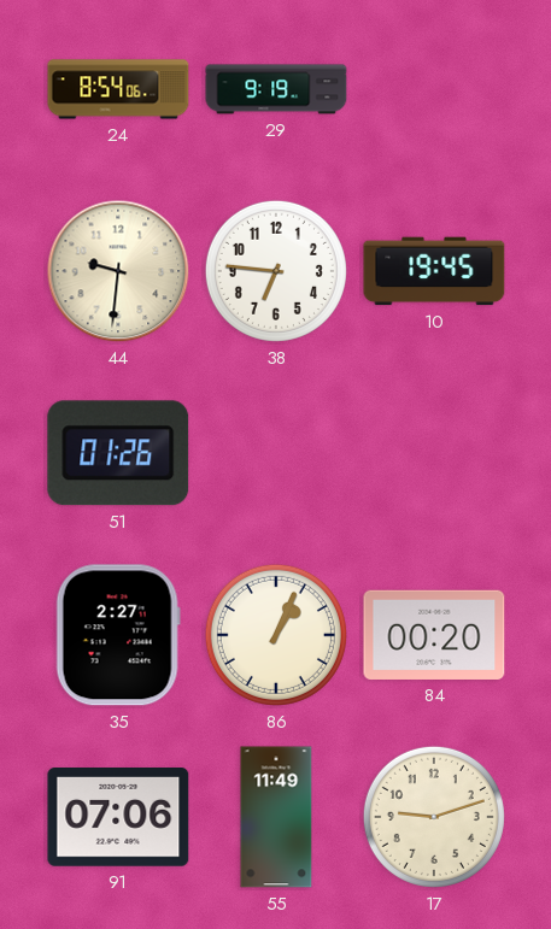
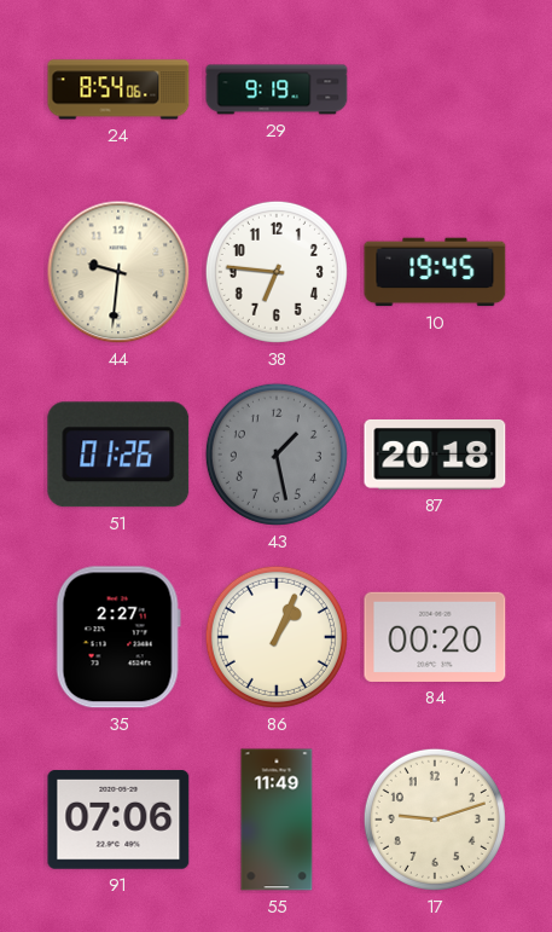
43: none -> 1:28
87: none -> 20:18
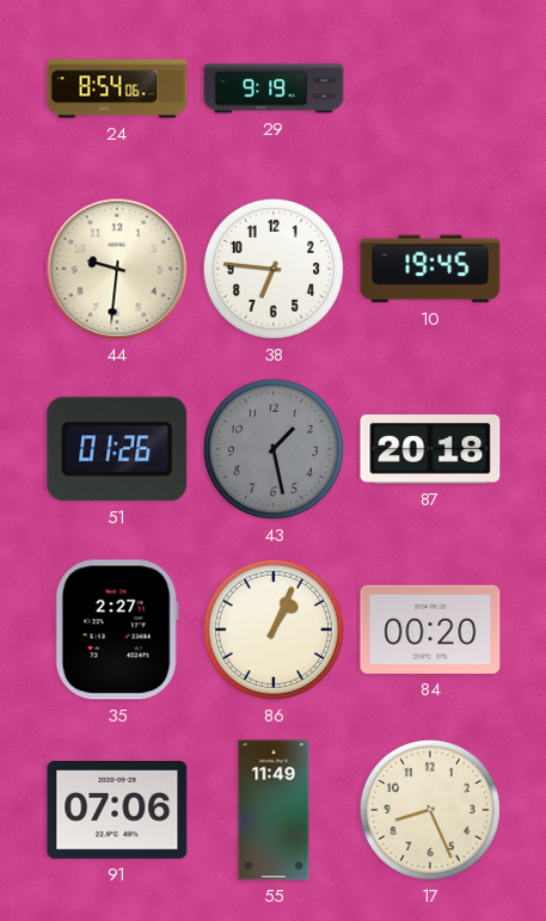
17: 9:12 -> 8:26
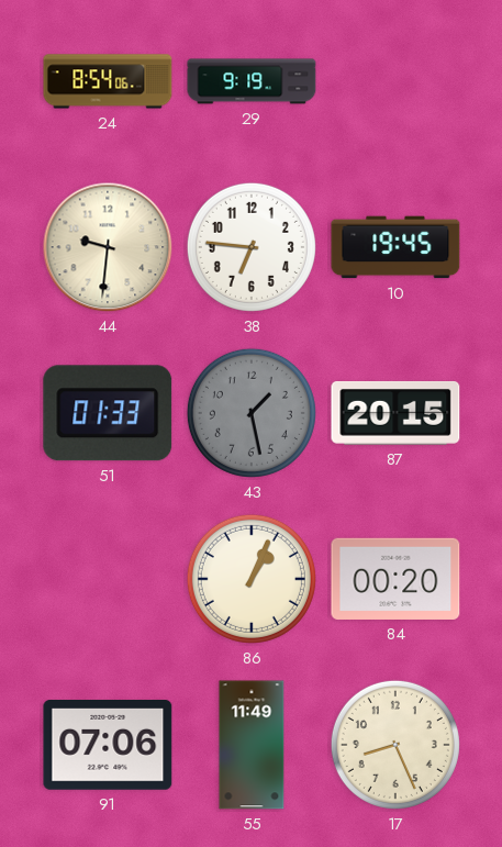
51: 01:26 -> 01:33
87: 20:18 -> 20:15
35: 2:27 -> none
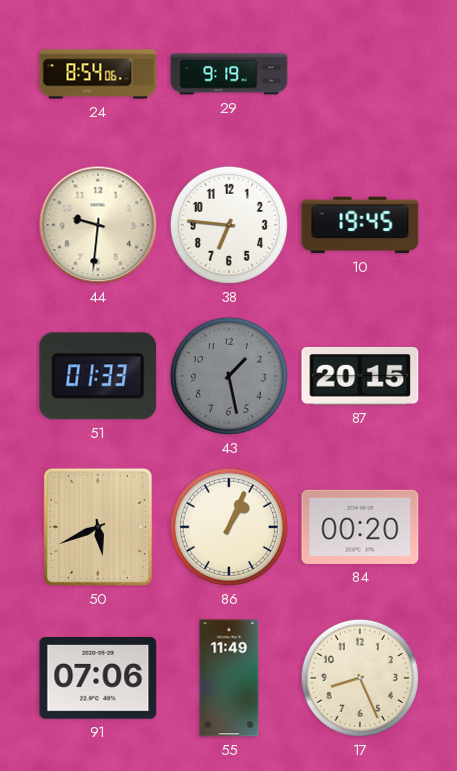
50: none -> 5:41
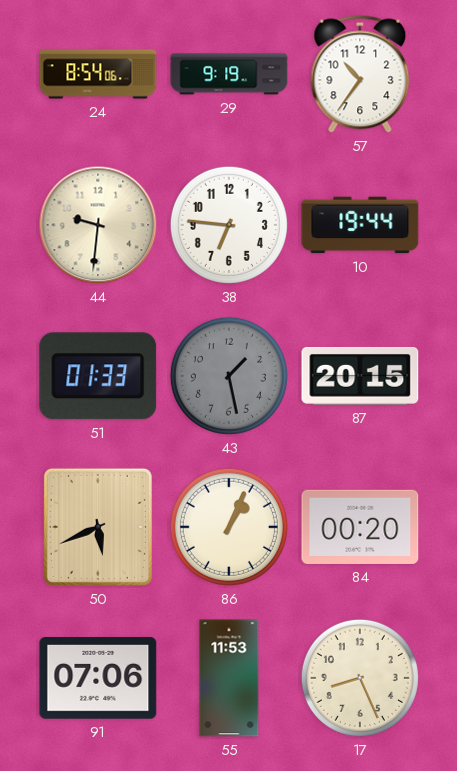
57: none -> 10:36
10: 19:45 -> 19:44
55: 11:49 -> 11:53
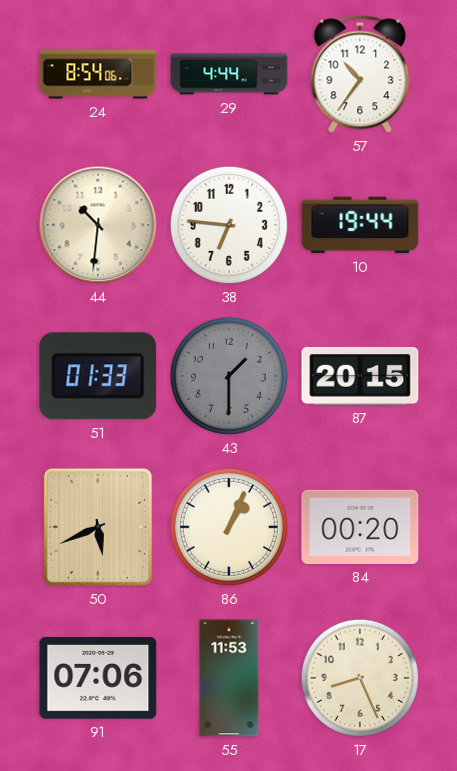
29: 9:19 -> 4:44
44: 9:31 -> 10:31
43: 1:28 -> 1:30
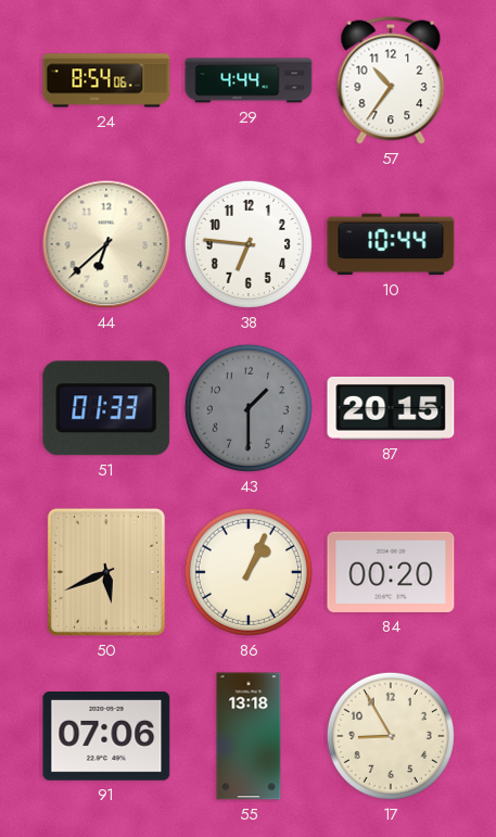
44: 10:31 -> 6:38
10: 19:44 -> 10:44
55: 11:53 -> 13:18
17: 8:26 -> 8:55
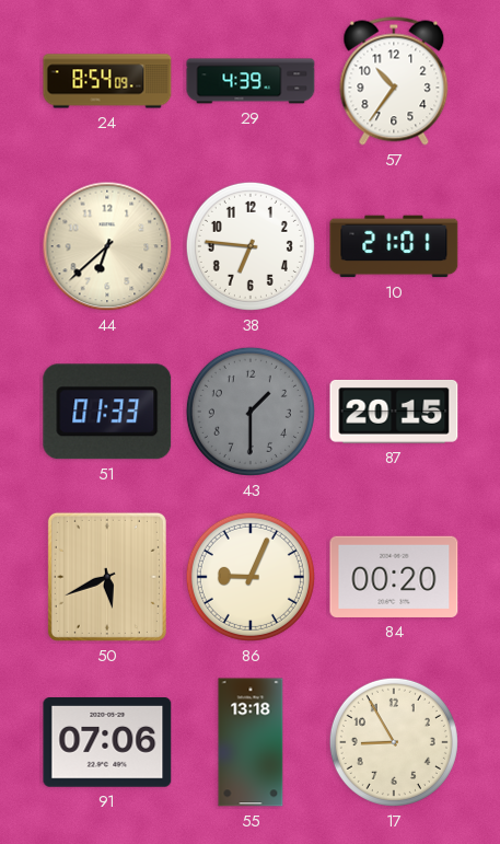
24: 8:54:06 -> 8:54:09
29: 4:44 -> 4:39
10: 10:44 -> 21:01
86: 1:04 -> 9:04
